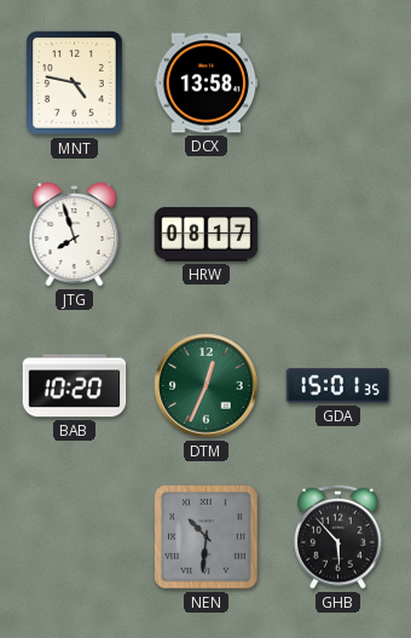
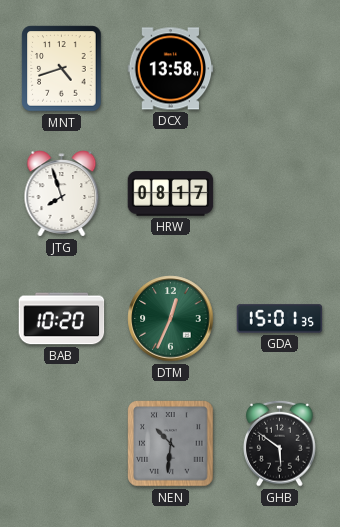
MNT: 4:47 -> 4:42
GHB: 5:53 -> 5:51
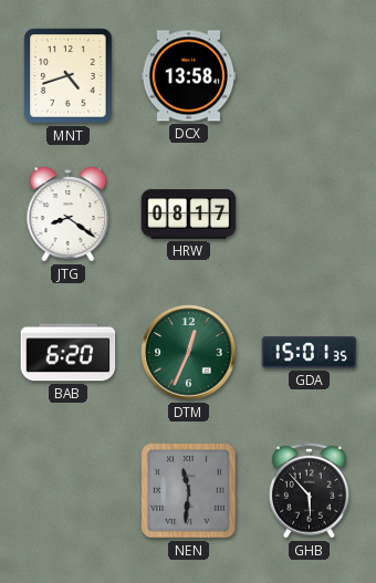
JTG: 7:57 -> 8:21
BAB: 10:20 -> 6:20
NEN: 10:31 -> 11:31
GHB: 5:51 -> 5:53
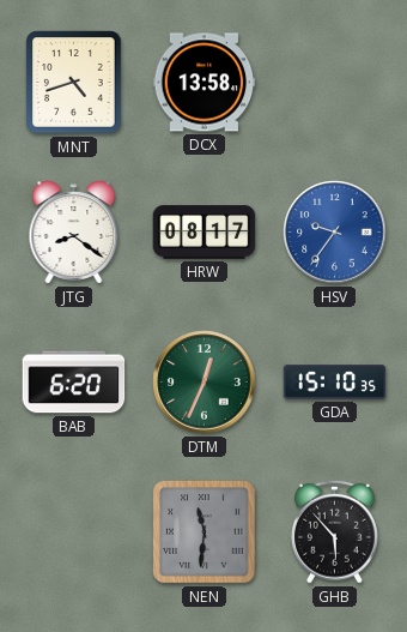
HSV: none -> 9:36
GDA: 15:01 -> 15:10
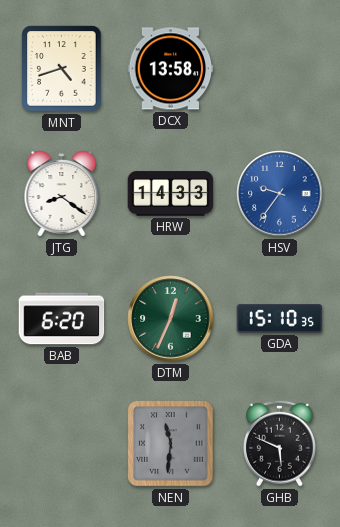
HRW: 08:17 -> 14:33
GHB: 5:53 -> 5:49
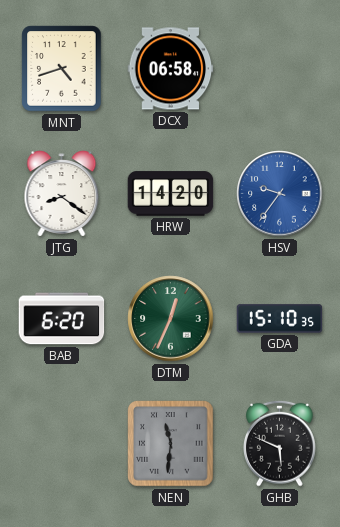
DCX: 13:58 -> 06:58
HRW: 14:33 -> 14:20
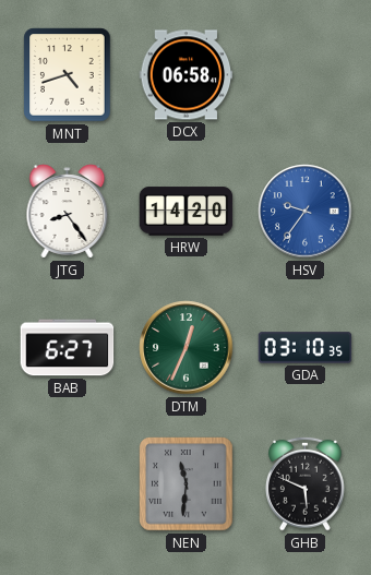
JTG: 8:21 -> 8:24
BAB: 6:20 -> 6:27
GDA: 15:10 -> 03:10
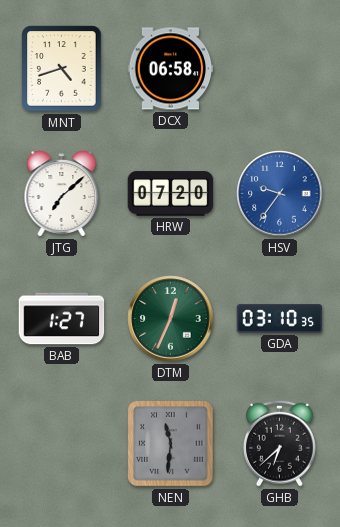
JTG: 8:24 -> 7:08
HRW: 14:20 -> 07:20
BAB: 6:27 -> 1:27
GHB: 5:49 -> 6:38
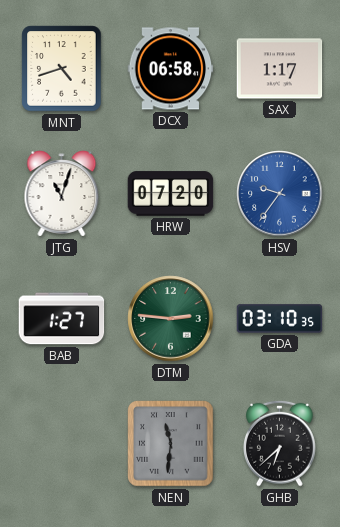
SAX: none -> 1:17
JTG: 7:08 -> 11:03
DTM: 12:34 -> 2:46
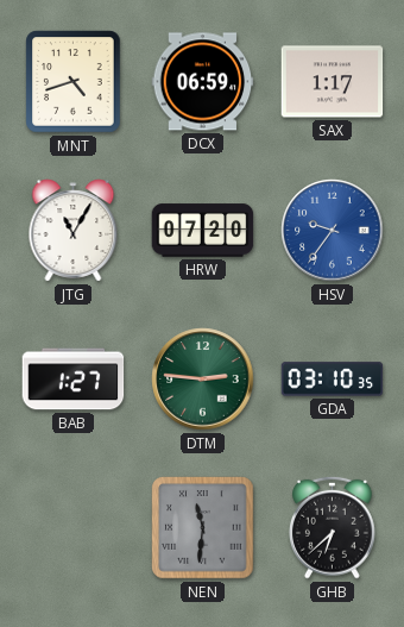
DCX: 06:58 -> 06:59
JTG: 11:03 -> 11:05
